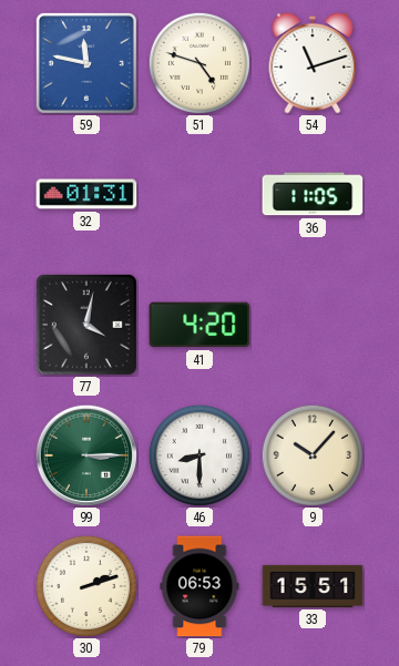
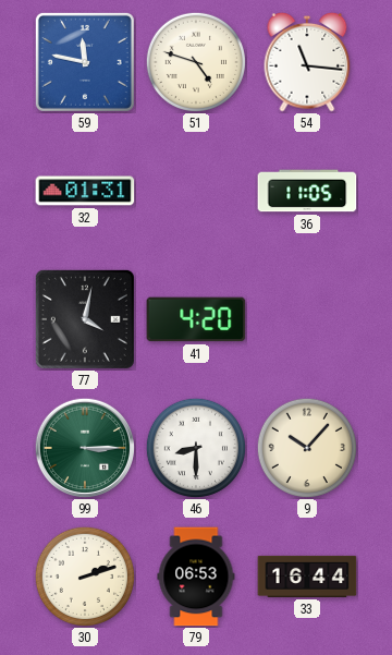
54: 11:12 -> 11:16
33: 15:51 -> 16:44
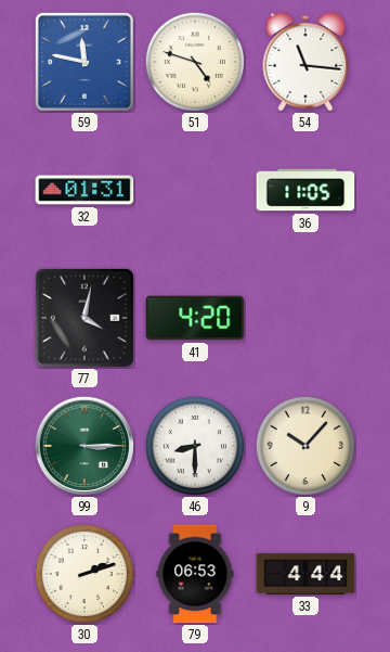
33: 16:44 -> 4:44
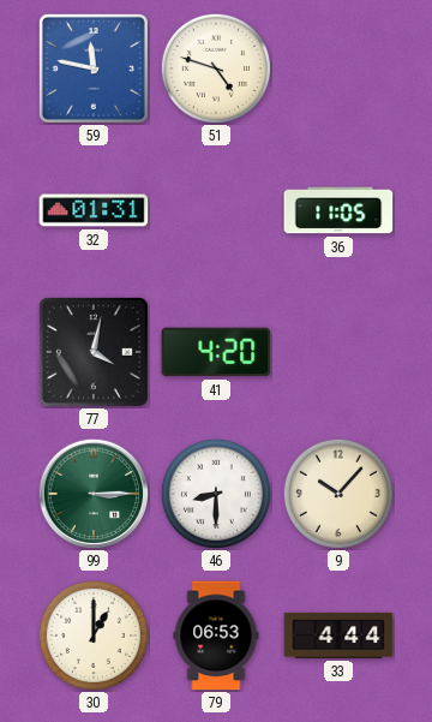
54: 11:16 -> none
30: 2:12 -> 1:00
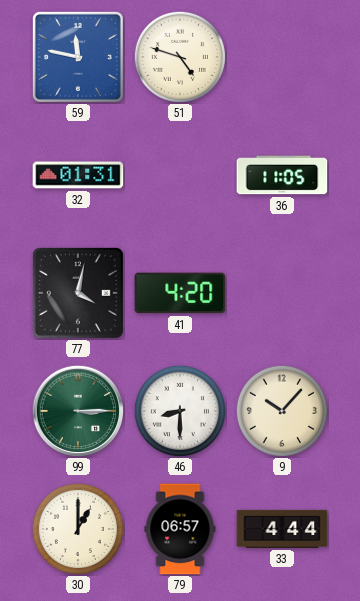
79: 06:53 -> 06:57
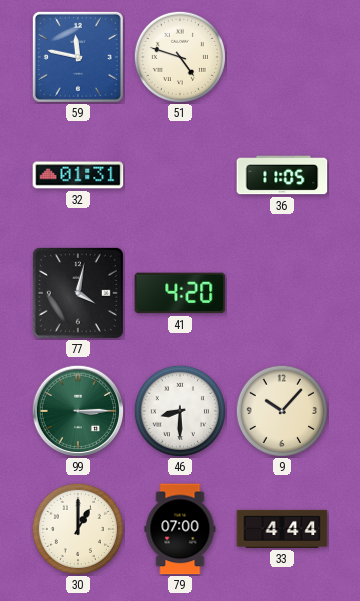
79: 06:57 -> 07:00
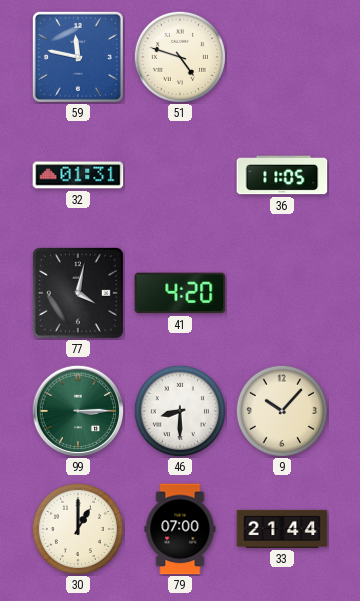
33: 4:44 -> 21:44
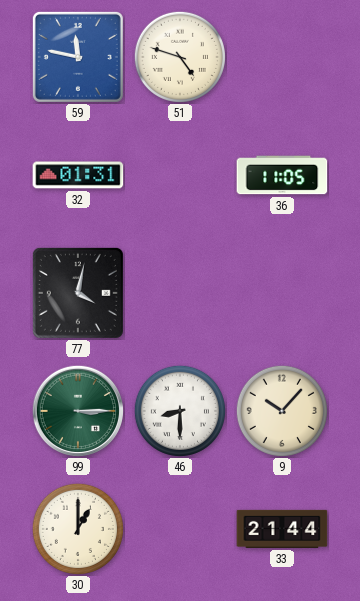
41: 4:20 -> none
79: 07:00 -> none
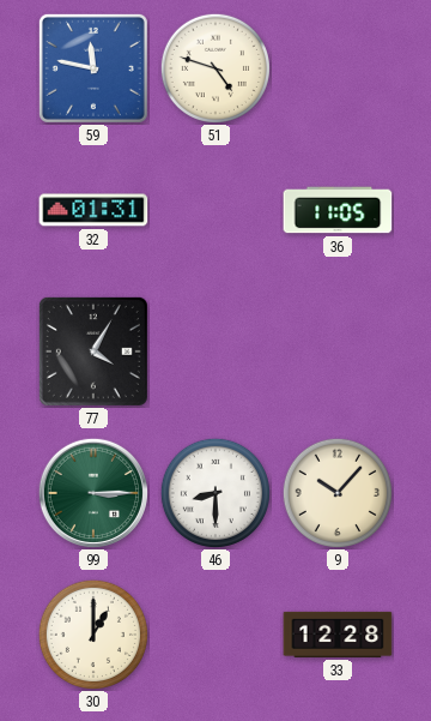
77: 4:02 -> 4:05
33: 21:44 -> 12:28
